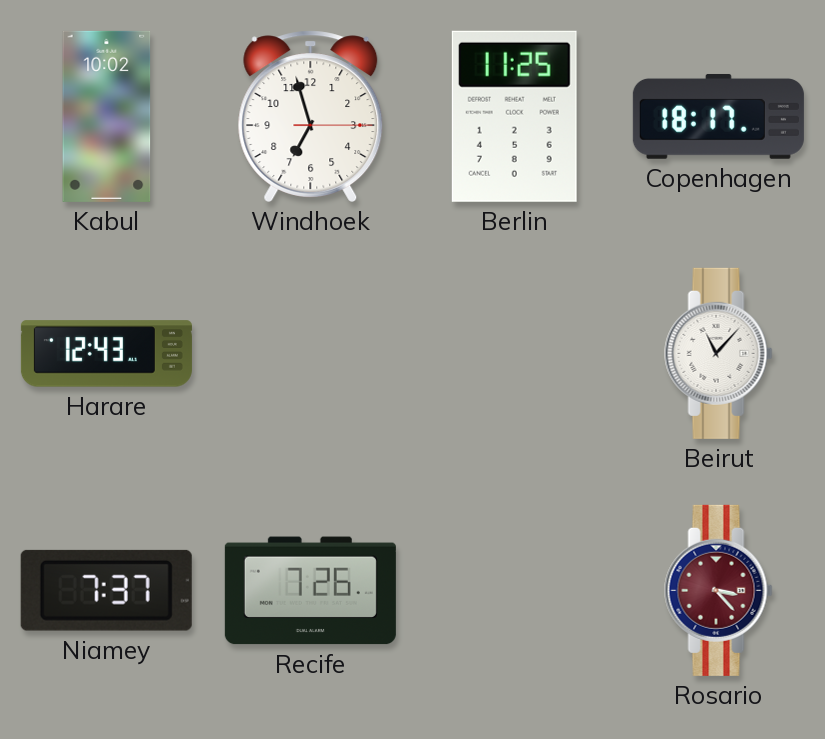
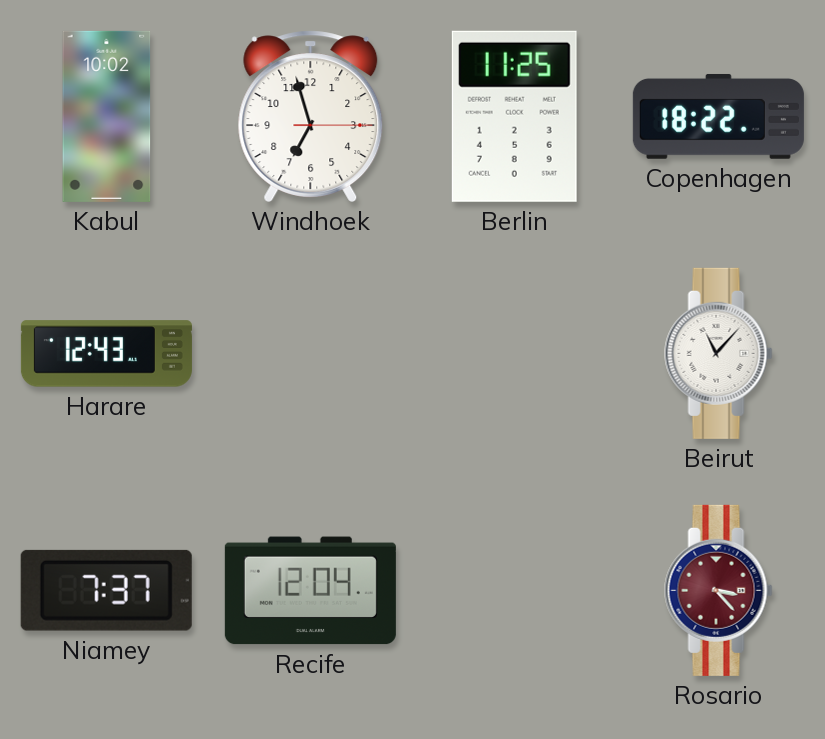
Copenhagen: 18:17 -> 18:22
Recife: 7:26 -> 12:04
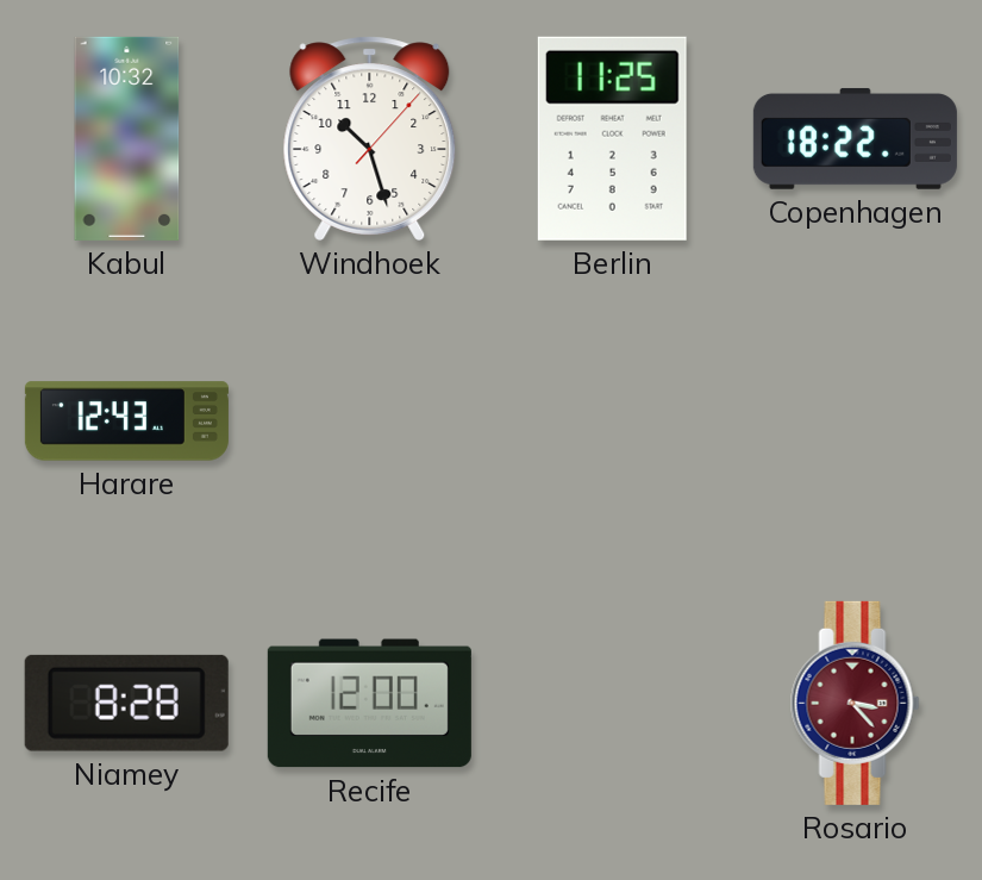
Kabul: 10:02 -> 10:32
Windhoek: 6:57 -> 10:27
Beirut: 11:07 -> none
Niamey: 7:37 -> 8:28
Recife: 12:04 -> 12:00
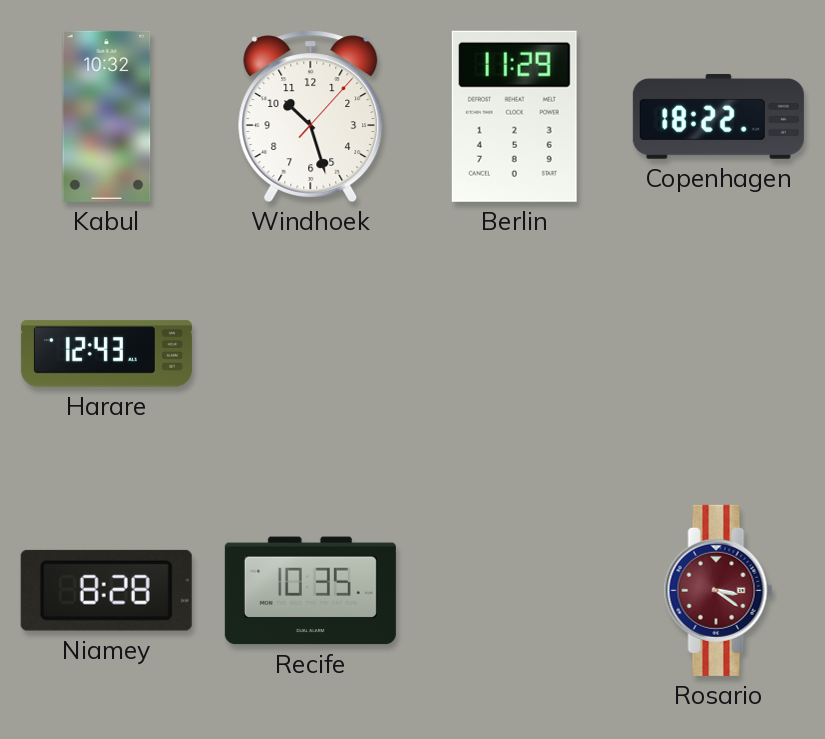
Berlin: 11:25 -> 11:29
Recife: 12:00 -> 10:35
Rosario: 3:23 -> 3:21
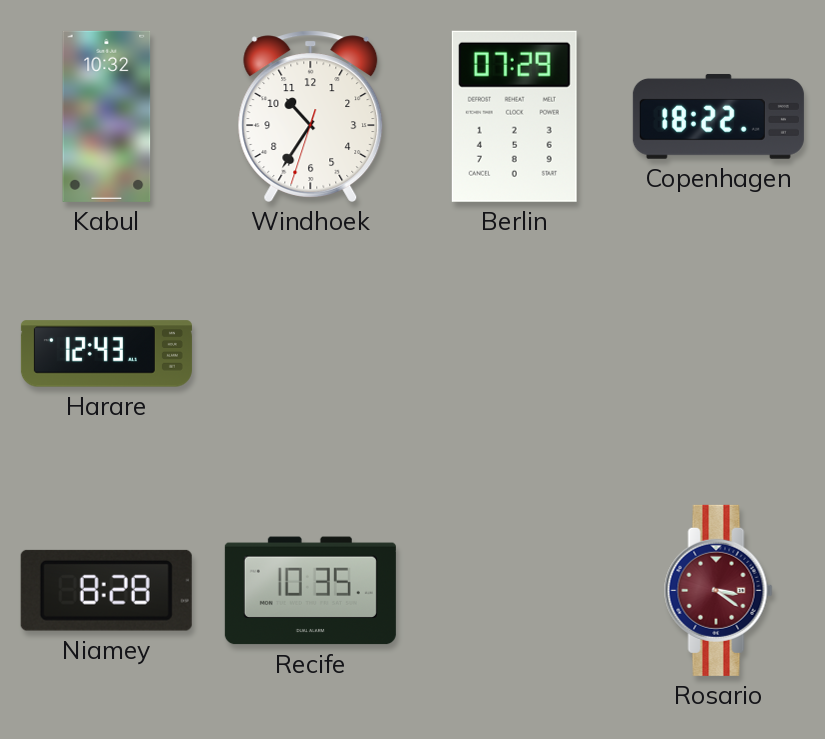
Windhoek: 10:27 -> 10:35
Berlin: 11:29 -> 07:29
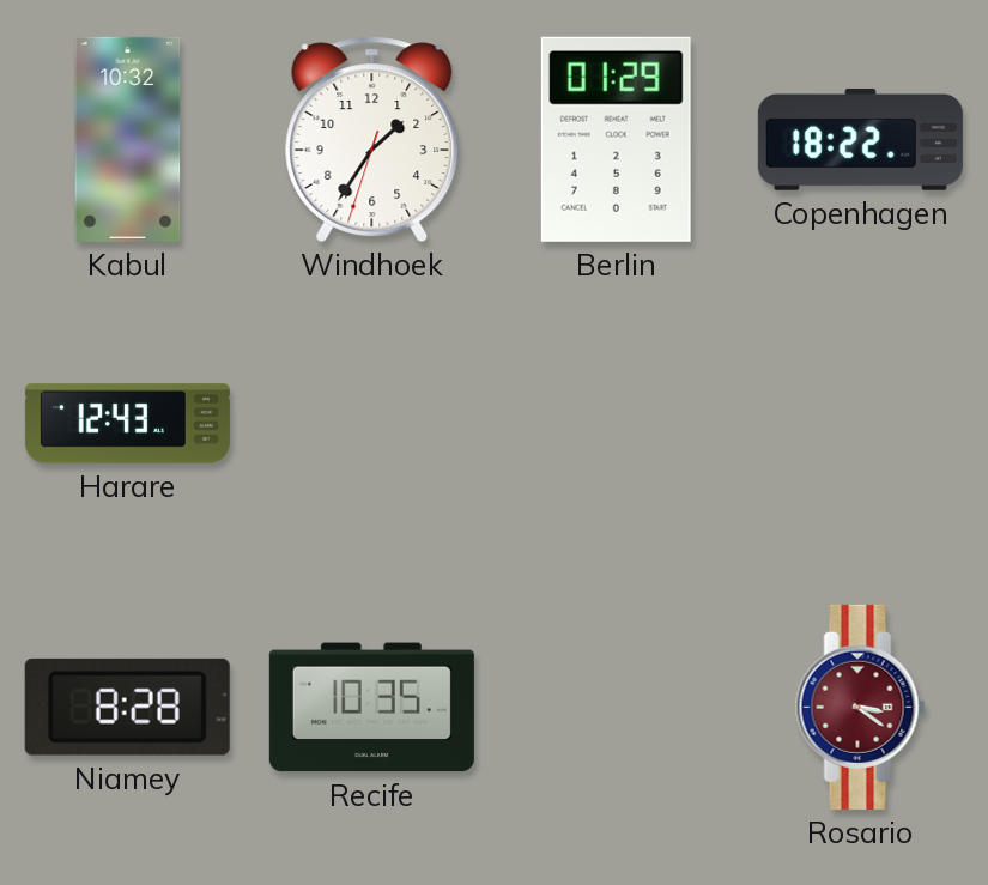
Windhoek: 10:35 -> 1:35
Berlin: 07:29 -> 01:29
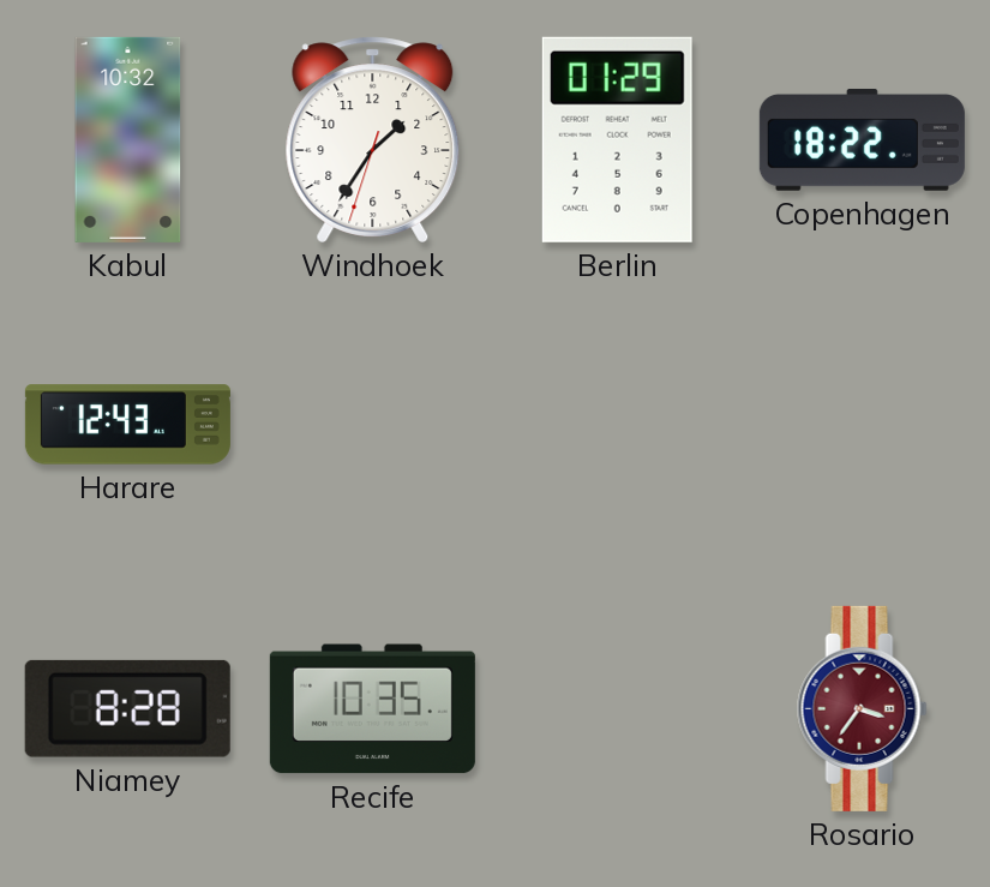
Rosario: 3:21 -> 3:36
